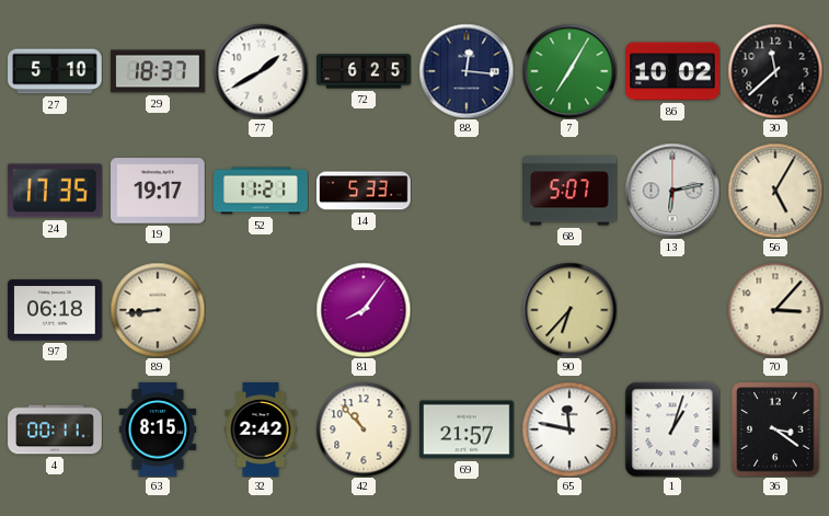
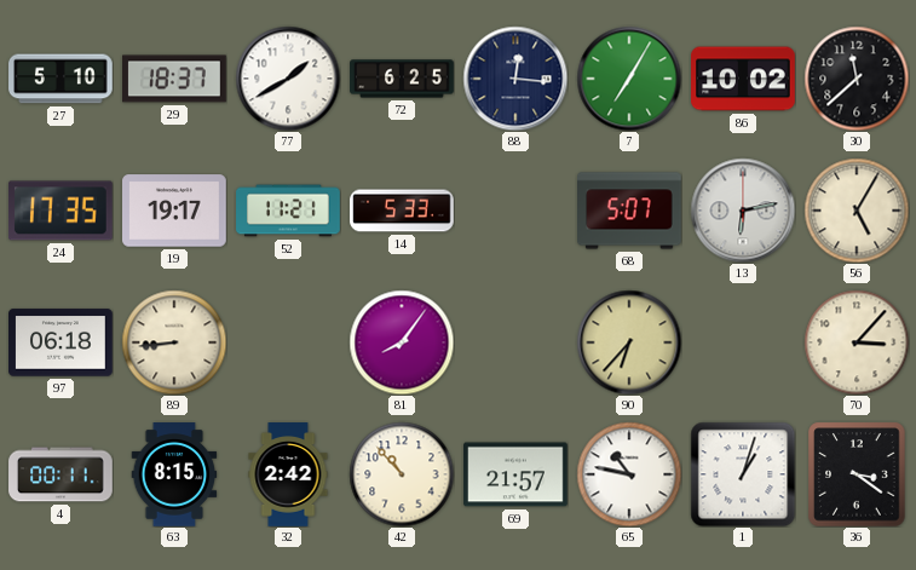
65: 11:47 -> 10:47
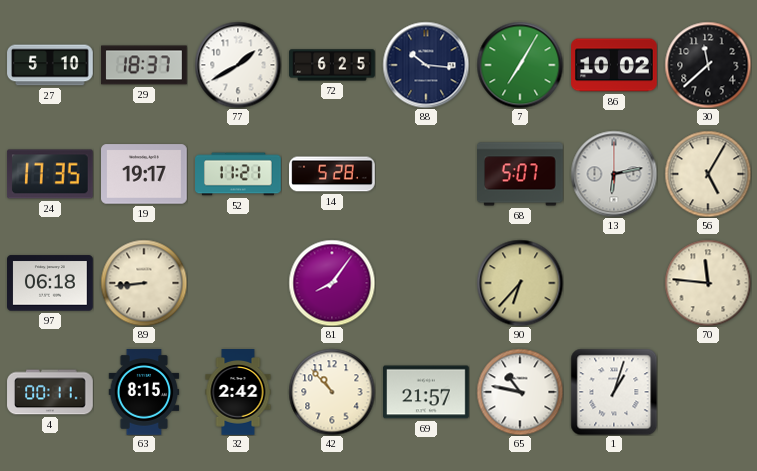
88: 12:16 -> 10:16
14: 5:33 -> 5:28
70: 3:07 -> 11:46
36: 3:21 -> none
